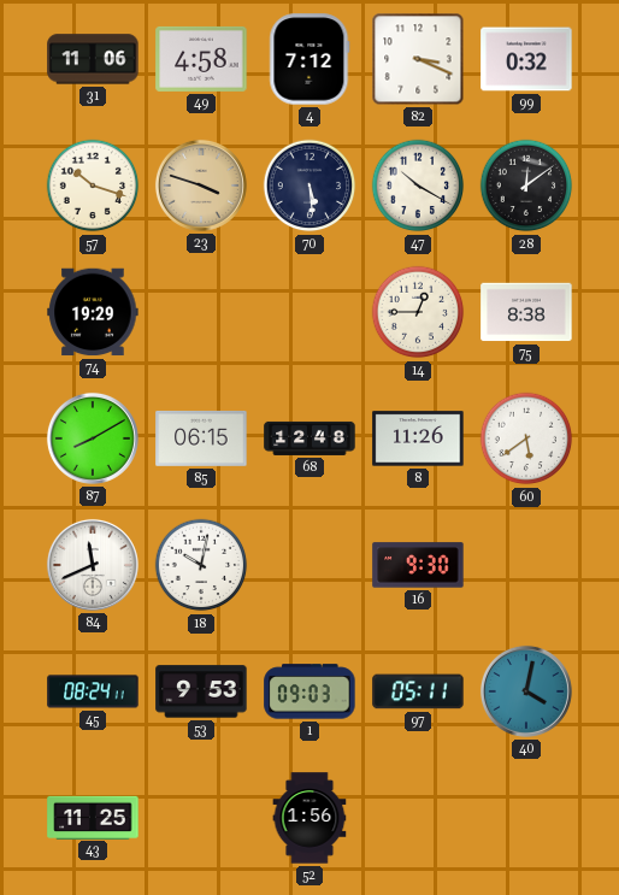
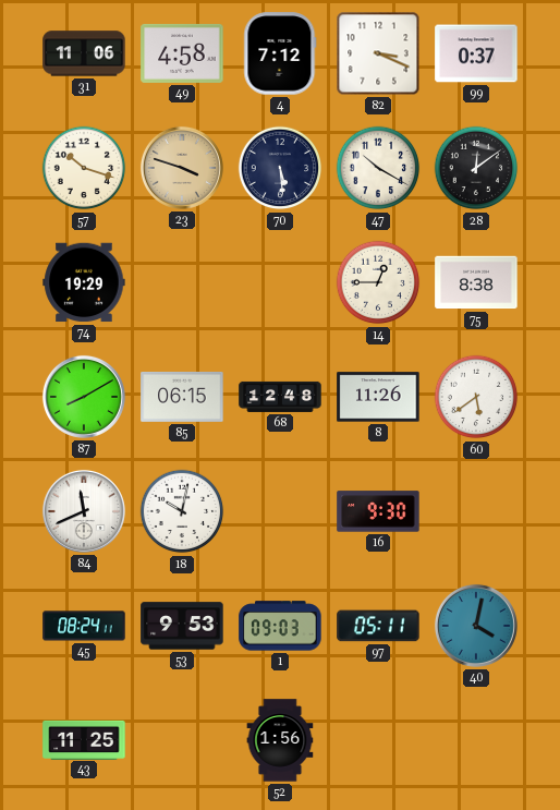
99: 0:32 -> 0:37
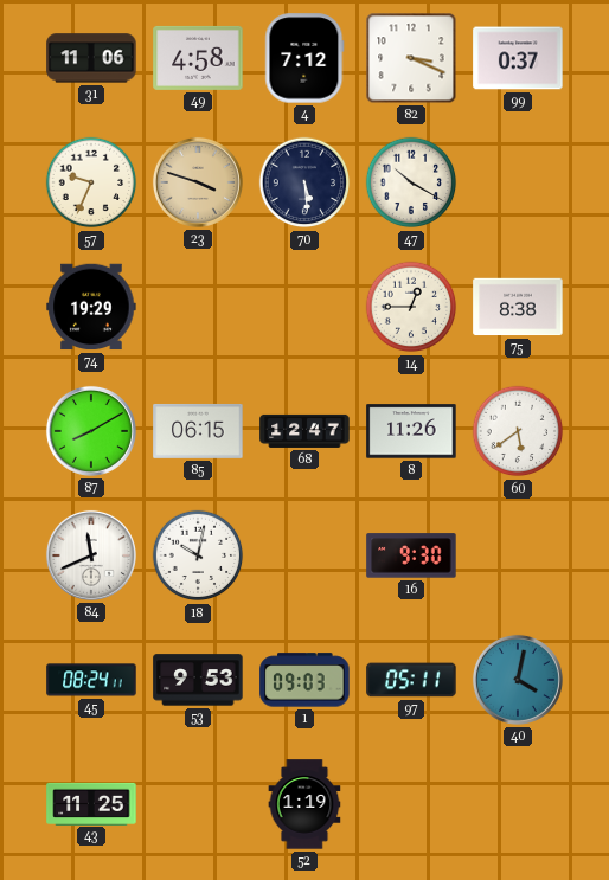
57: 10:18 -> 9:34
28: 12:09 -> none
68: 12:48 -> 12:47
52: 1:56 -> 1:19
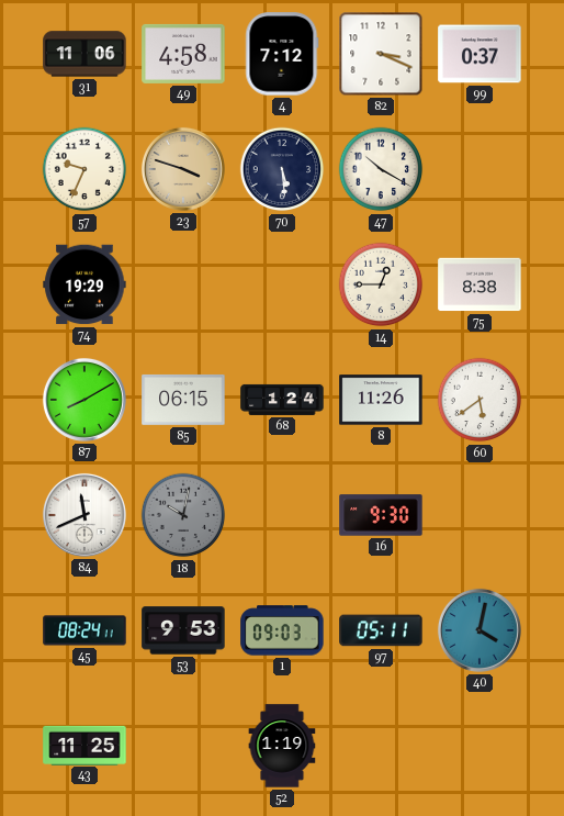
68: 12:47 -> 1:24
18 dial: white -> grey
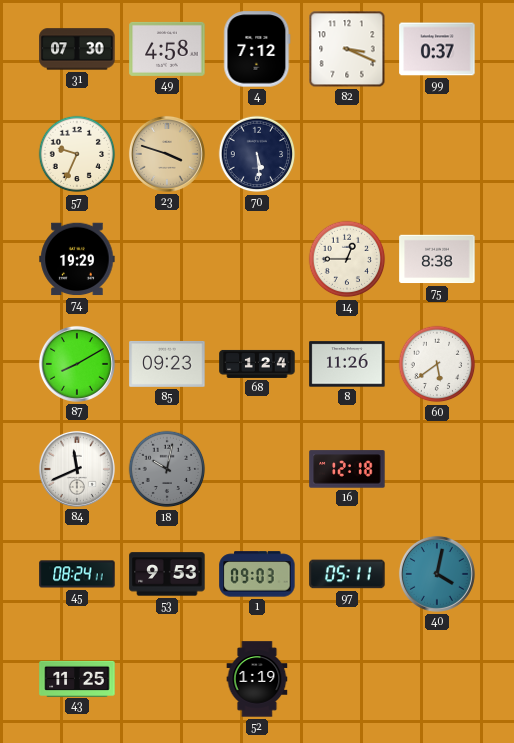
31: 11:06 -> 07:30
47: 10:20 -> none
85: 06:15 -> 09:23
16: 9:30 -> 12:18
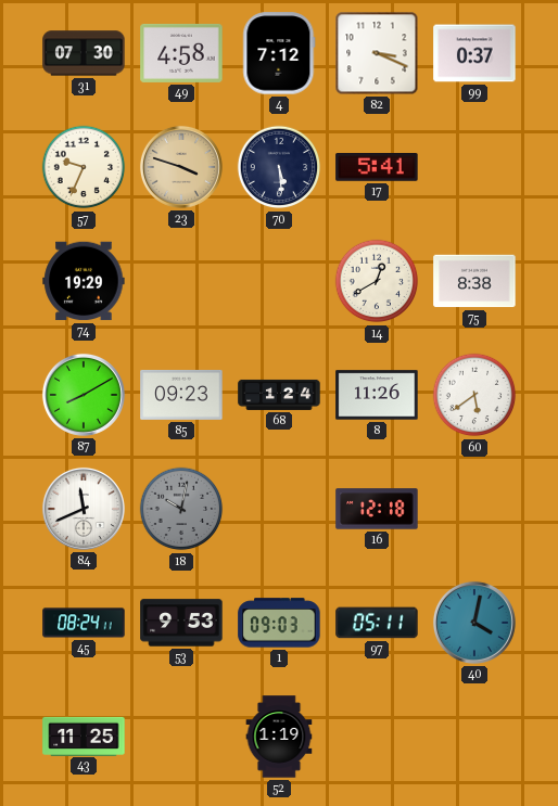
17: none -> 5:41
14: 12:45 -> 12:40
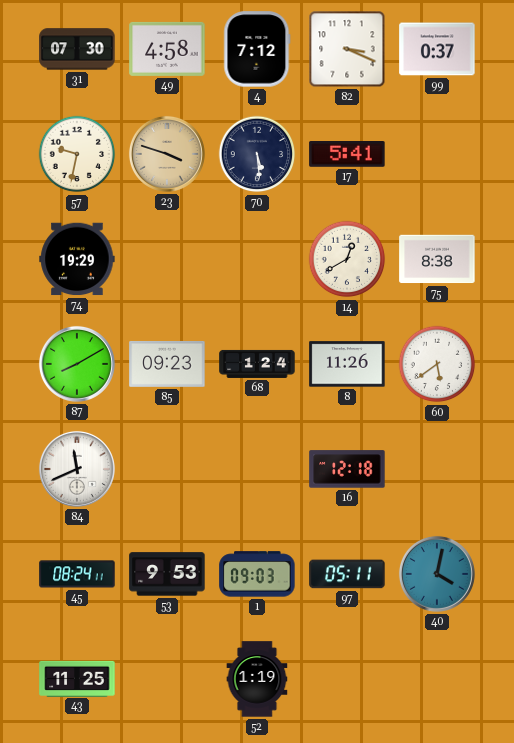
57: 9:34 -> 9:32
18: 10:02 -> none
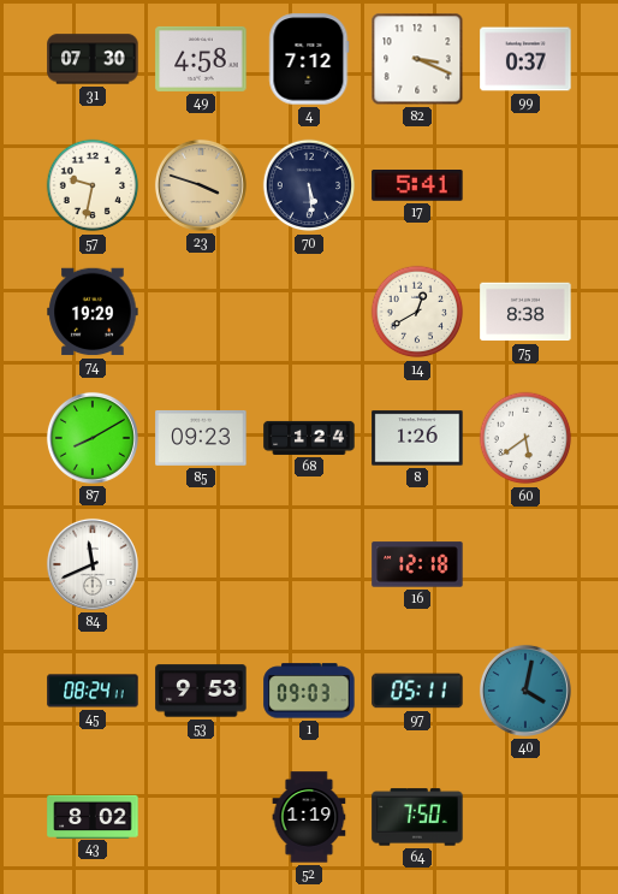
8: 11:26 -> 1:26
43: 11:25 -> 8:02
64: none -> 7:50
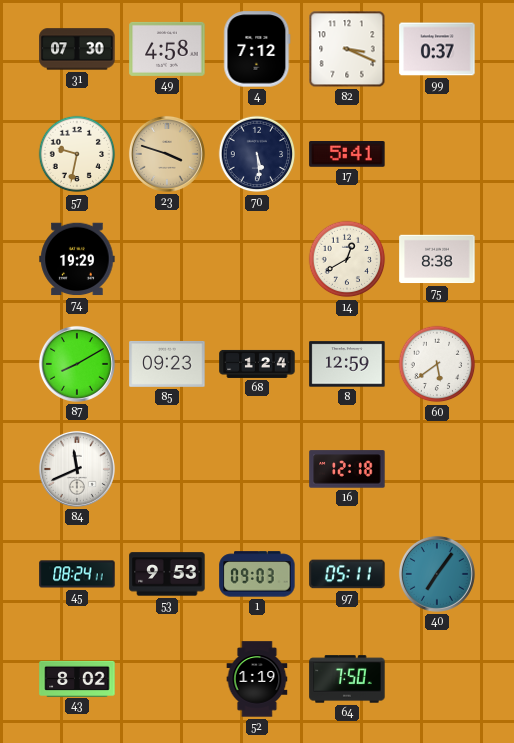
8: 1:26 -> 12:59
40: 4:02 -> 7:06
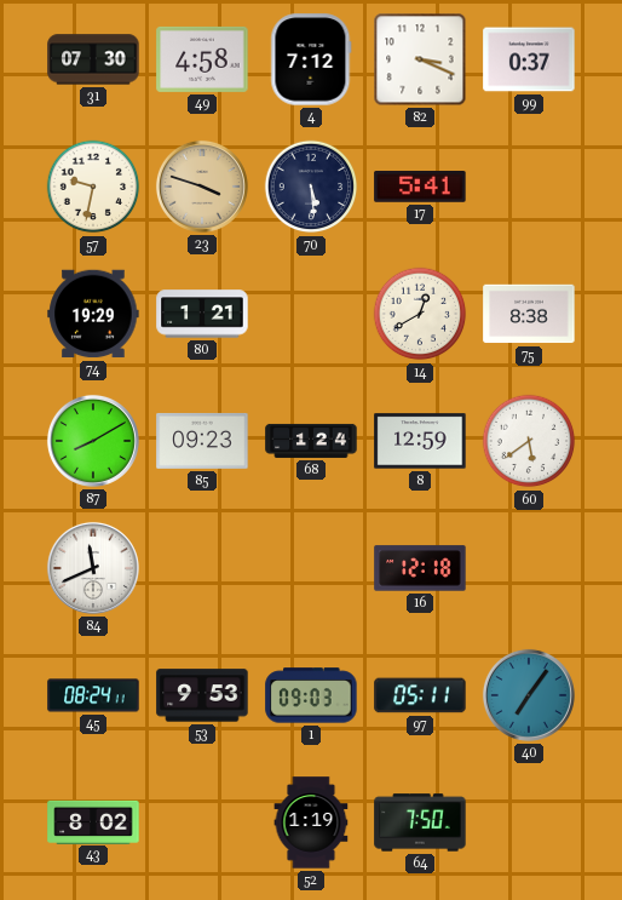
80: none -> 1:21
